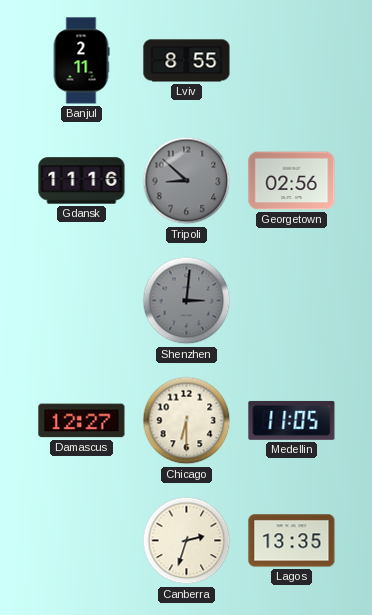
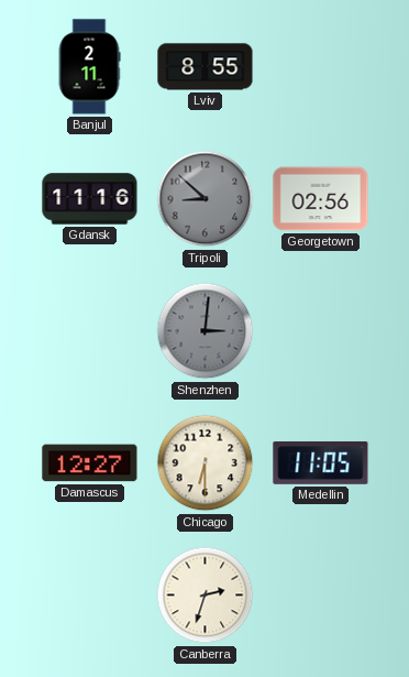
Lagos: 13:35 -> none
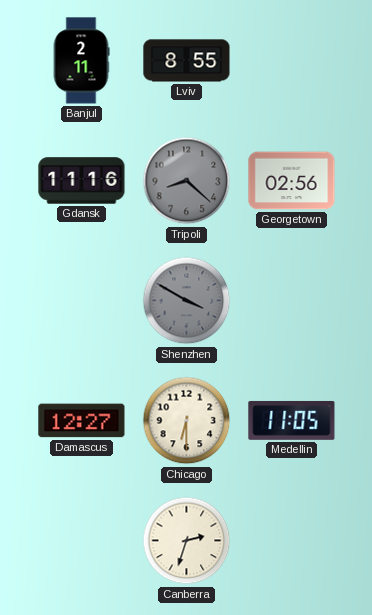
Tripoli: 8:52 -> 8:22
Shenzhen: 3:01 -> 3:50
